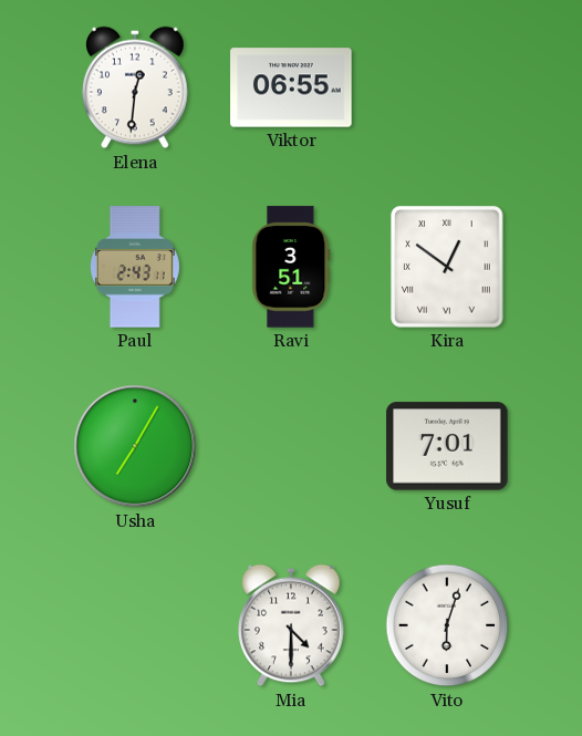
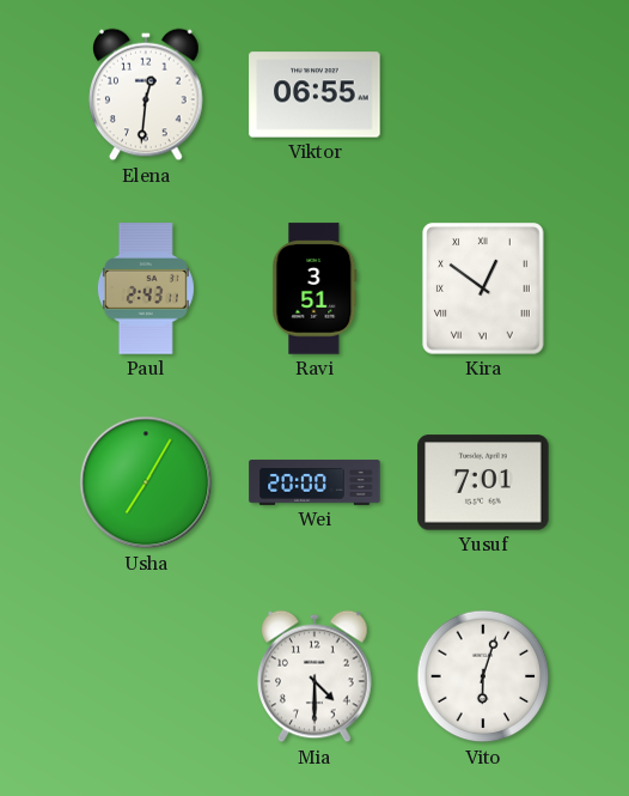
Wei: none -> 20:00
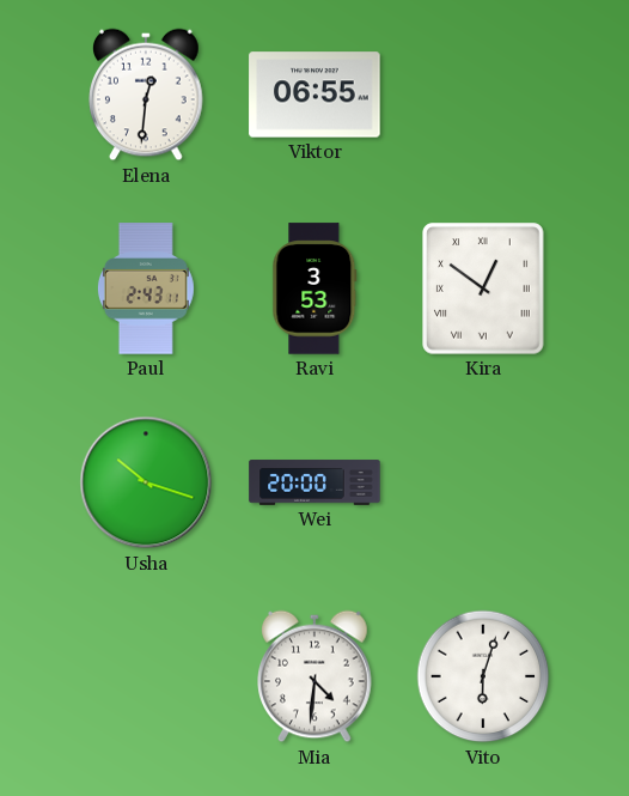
Ravi: 3:51 -> 3:53
Usha: 7:05 -> 10:18
Yusuf: 7:01 -> none
Mia: 4:30 -> 4:31
